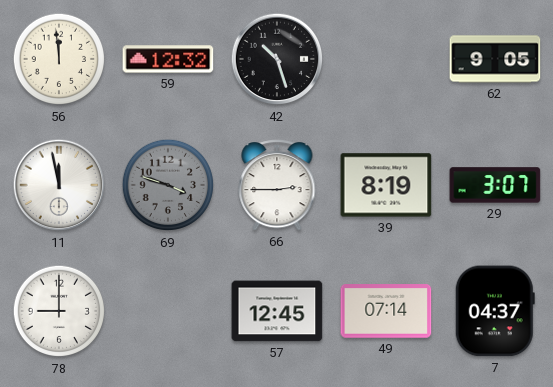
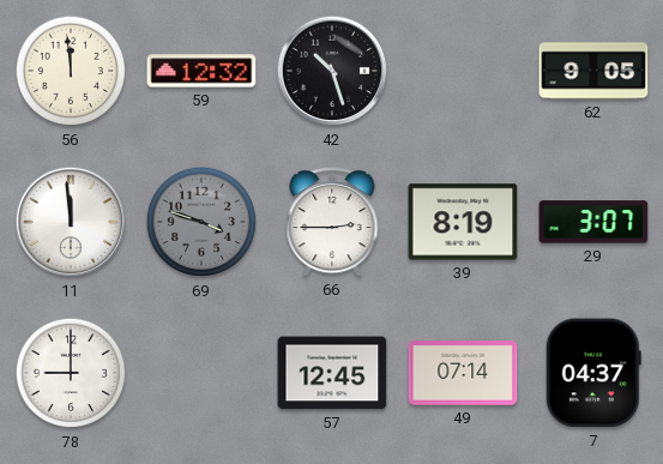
11: 11:58 -> 11:59
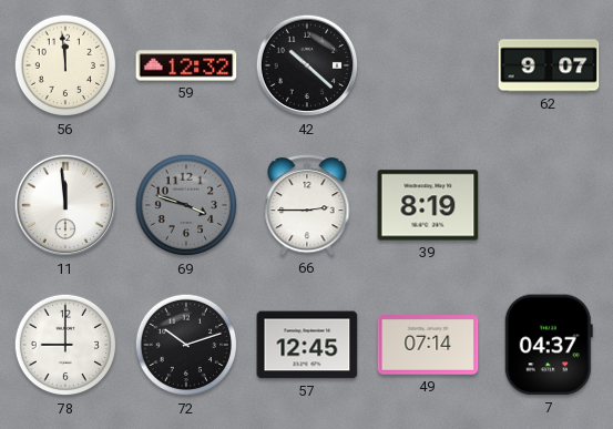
42: 10:27 -> 10:22
62: 9:05 -> 9:07
29: 3:07 -> none
72: none -> 10:12
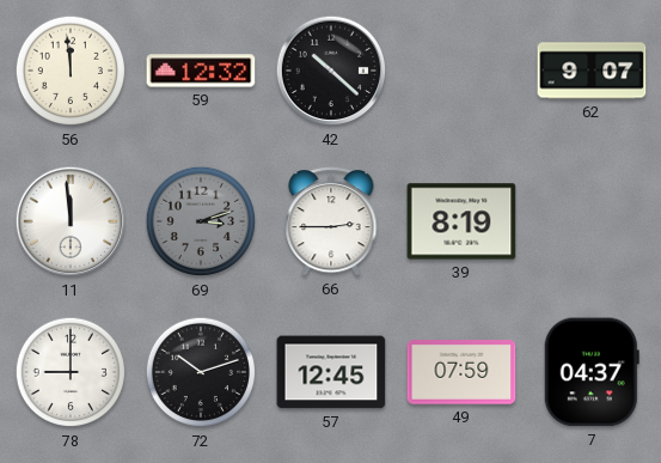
69: 3:48 -> 3:12
49: 07:14 -> 07:59
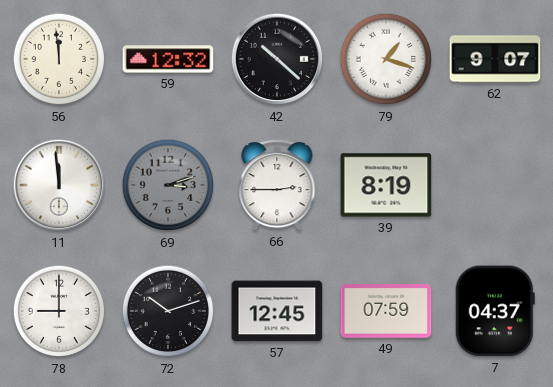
79: none -> 1:18
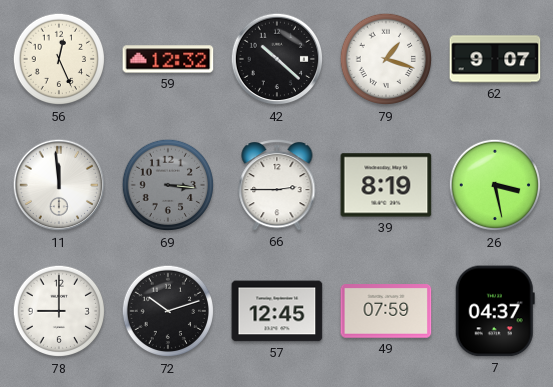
56: 11:59 -> 12:26
69: 3:12 -> 3:16
26: none -> 3:28
